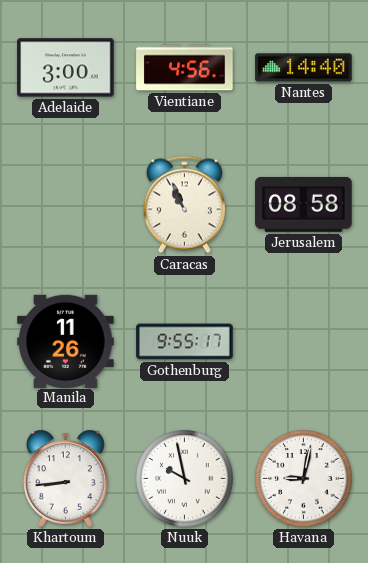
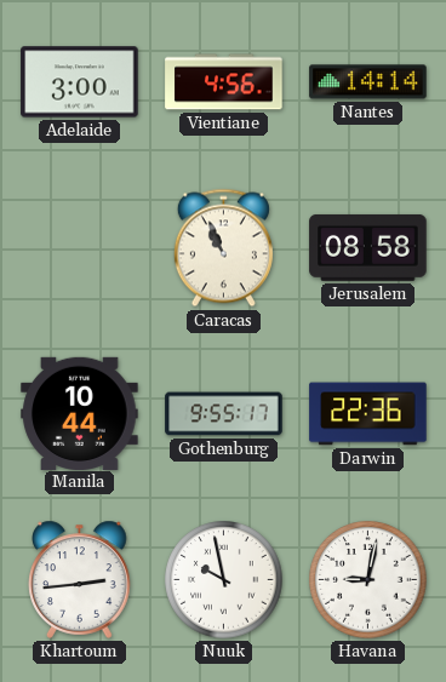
Nantes: 14:40 -> 14:14
Manila: 11:26 -> 10:44
Darwin: none -> 22:36
Khartoum: 8:44 -> 2:44
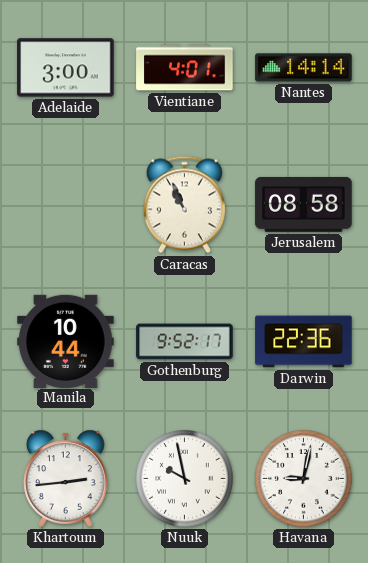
Vientiane: 4:56 -> 4:01
Gothenburg: 9:55 -> 9:52
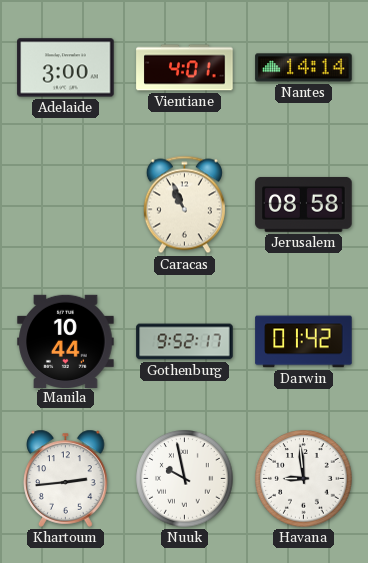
Darwin: 22:36 -> 01:42
Havana: 9:02 -> 8:59
